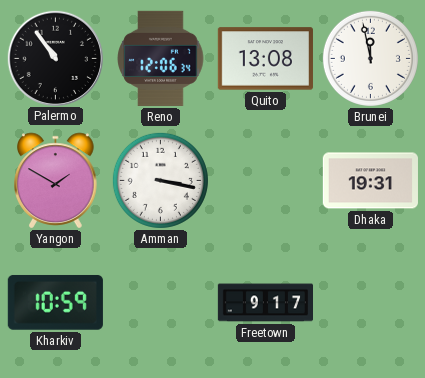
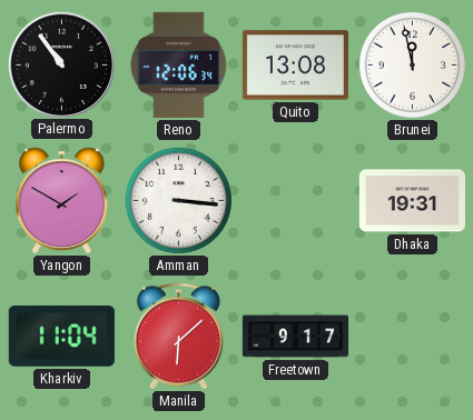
Amman: 3:17 -> 3:16
Kharkiv: 10:59 -> 11:04
Manila: none -> 6:08
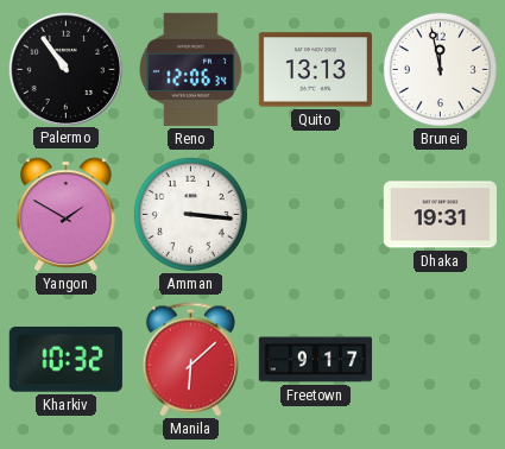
Quito: 13:08 -> 13:13
Kharkiv: 11:04 -> 10:32
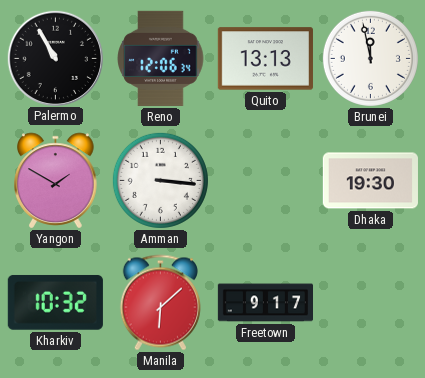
Palermo: 10:54 -> 10:55
Dhaka: 19:31 -> 19:30
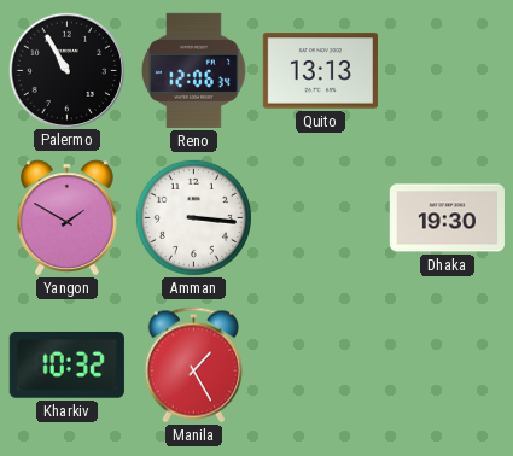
Brunei: 11:58 -> none
Manila: 6:08 -> 1:25
Freetown: 9:17 -> none
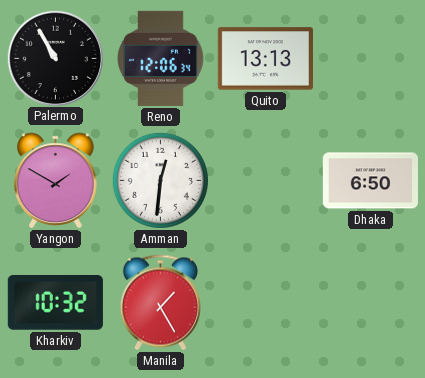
Amman: 3:16 -> 12:31
Dhaka: 19:30 -> 6:50
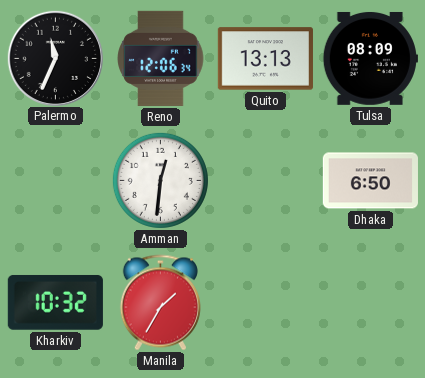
Palermo: 10:55 -> 11:34
Tulsa: none -> 08:09
Yangon: 1:50 -> none
Manila: 1:25 -> 1:35
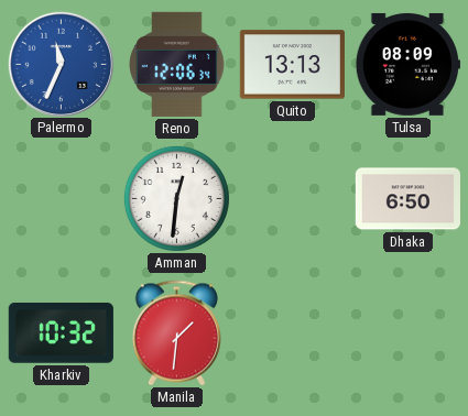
Palermo dial: black -> blue
Manila: 1:35 -> 1:31
